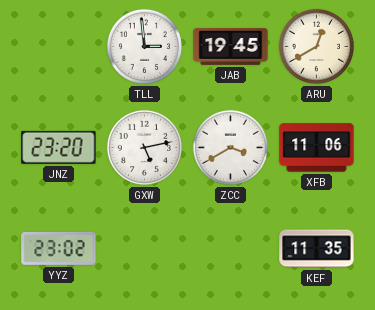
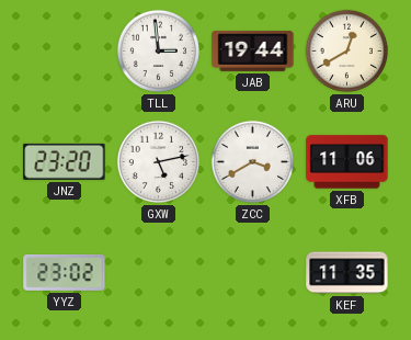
JAB: 19:45 -> 19:44
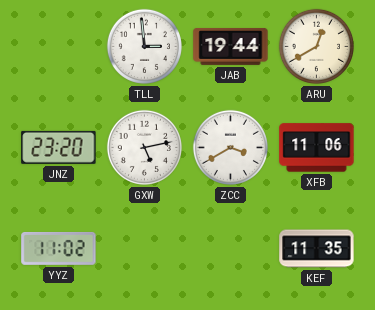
YYZ: 23:02 -> 11:02
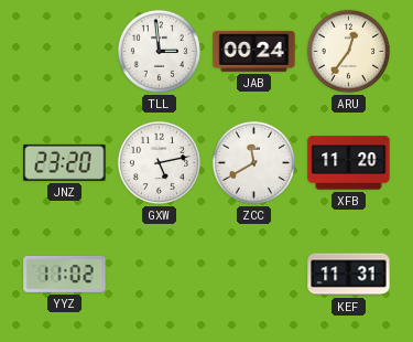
JAB: 19:44 -> 00:24
ARU: 12:40 -> 12:36
ZCC: 3:40 -> 11:40
XFB: 11:06 -> 11:20
KEF: 11:35 -> 11:31
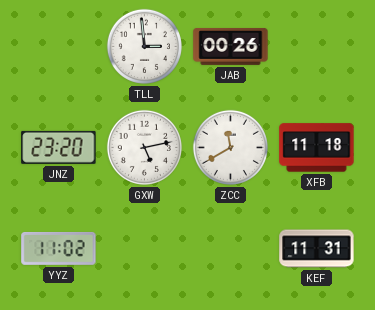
JAB: 00:24 -> 00:26
ARU: 12:36 -> none
XFB: 11:20 -> 11:18
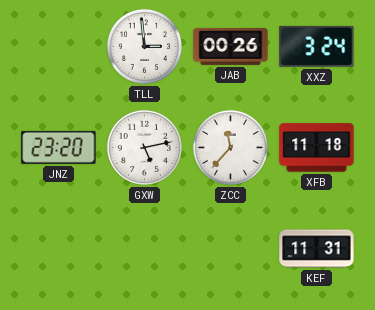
XXZ: none -> 3:24
ZCC: 11:40 -> 11:37
YYZ: 11:02 -> none
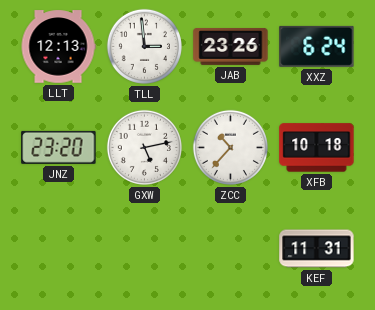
LLT: none -> 12:13
JAB: 00:26 -> 23:26
XXZ: 3:24 -> 6:24
ZCC: 11:37 -> 10:37
XFB: 11:18 -> 10:18
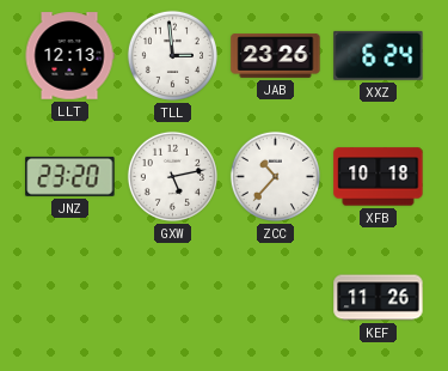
KEF: 11:31 -> 11:26
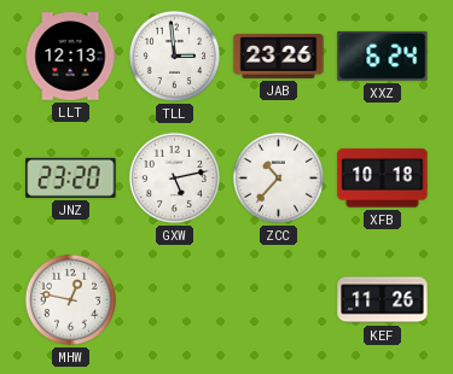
MHW: none -> 12:47
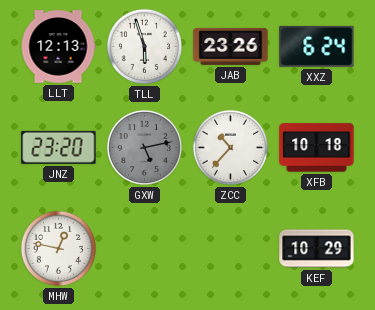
TLL: 2:59 -> 5:57
GXW dial: white -> grey
KEF: 11:26 -> 10:29
